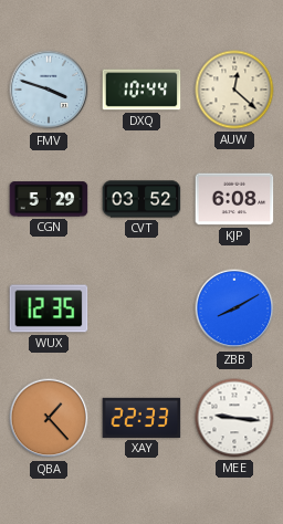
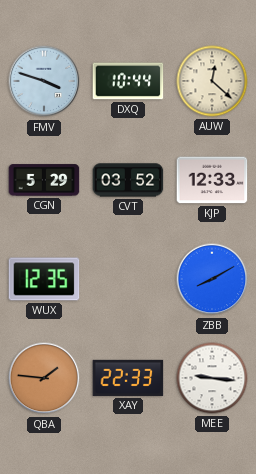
KJP: 6:08 -> 12:33
QBA: 1:23 -> 1:46
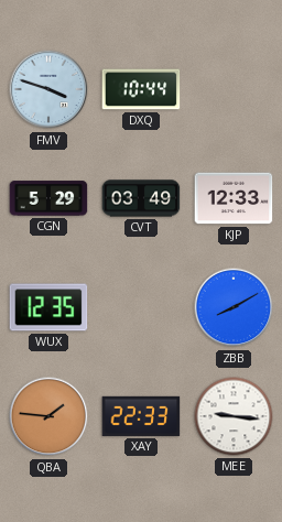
AUW: 12:22 -> none
CVT: 03:52 -> 03:49
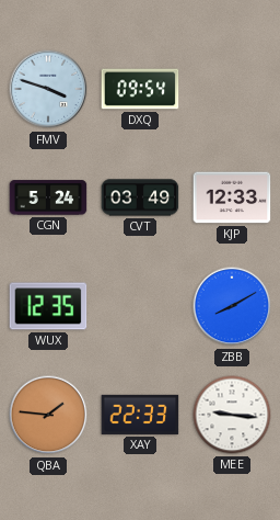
DXQ: 10:44 -> 09:54
CGN: 5:29 -> 5:24
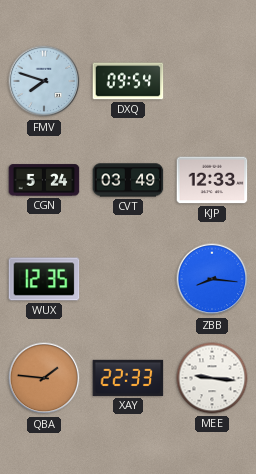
FMV: 3:48 -> 7:48
ZBB: 8:10 -> 8:16
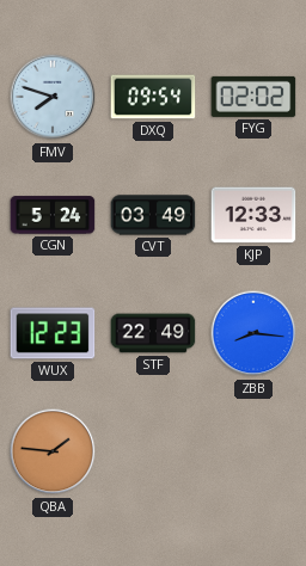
FYG: none -> 02:02
WUX: 12:35 -> 12:23
STF: none -> 22:49
XAY: 22:33 -> none
MEE: 9:16 -> none
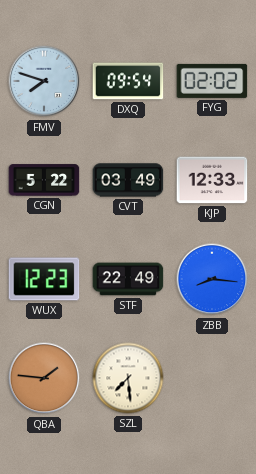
CGN: 5:24 -> 5:22
SZL: none -> 7:29
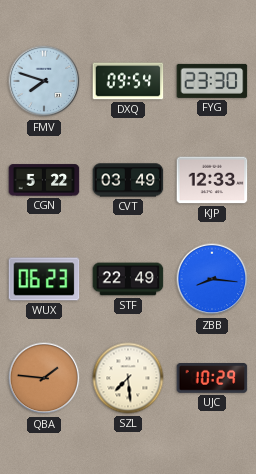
FYG: 02:02 -> 23:30
WUX: 12:23 -> 06:23
UJC: none -> 10:29
